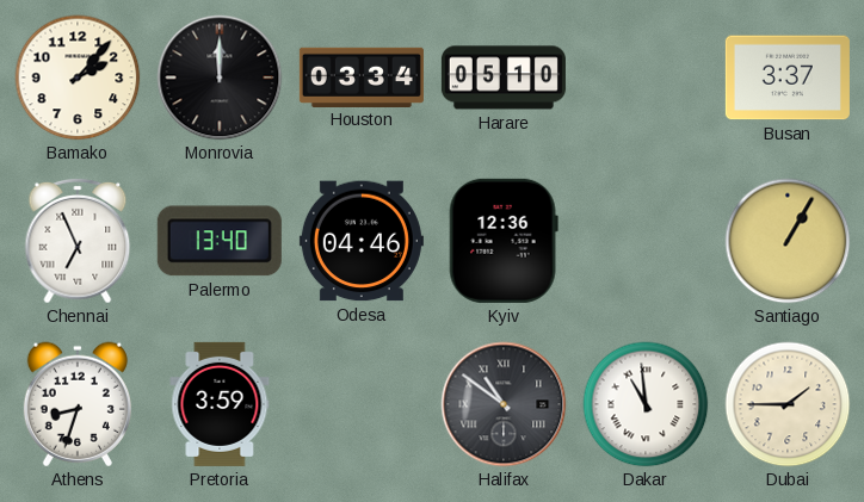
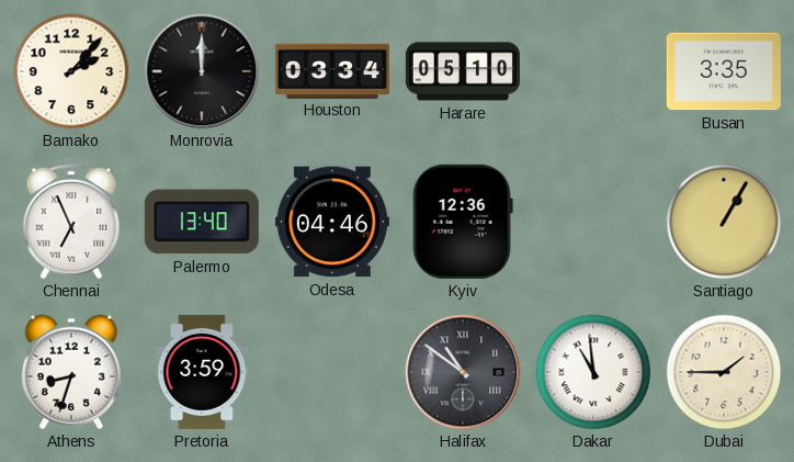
Busan: 3:37 -> 3:35
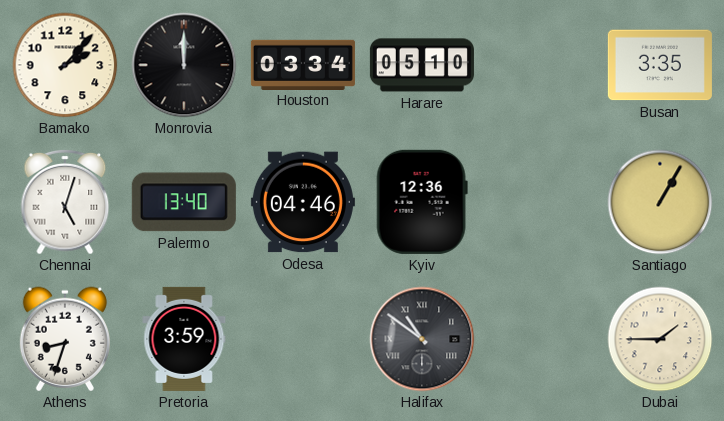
Chennai: 6:56 -> 5:03
Dakar: 10:59 -> none
